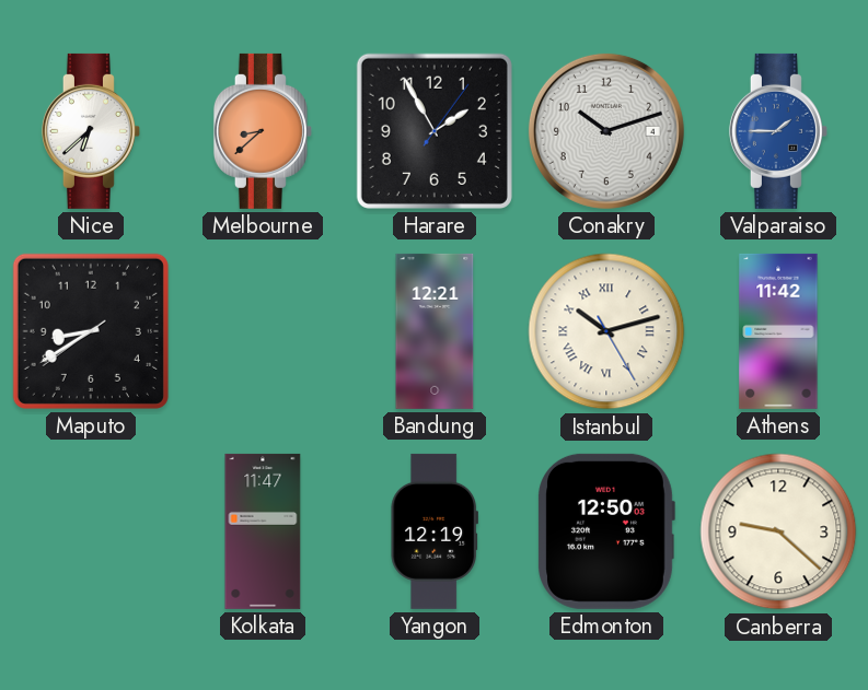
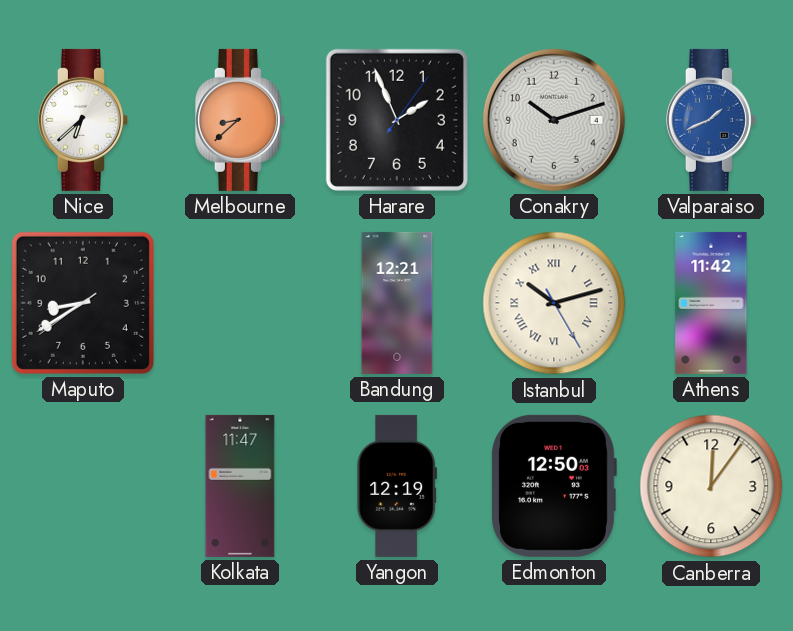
Harare: 1:55 -> 1:56
Valparaiso: 1:45 -> 1:41
Canberra: 9:22 -> 12:06
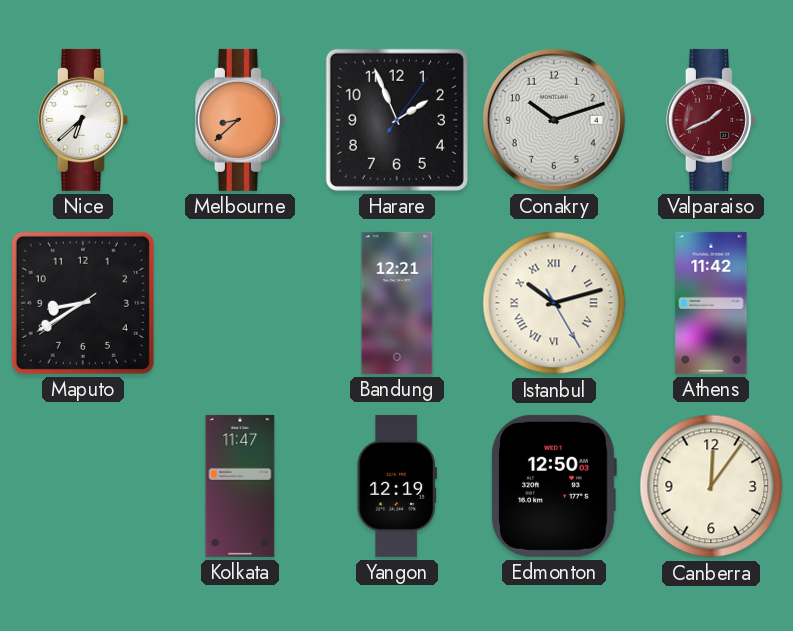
Valparaiso dial: blue -> burgundy
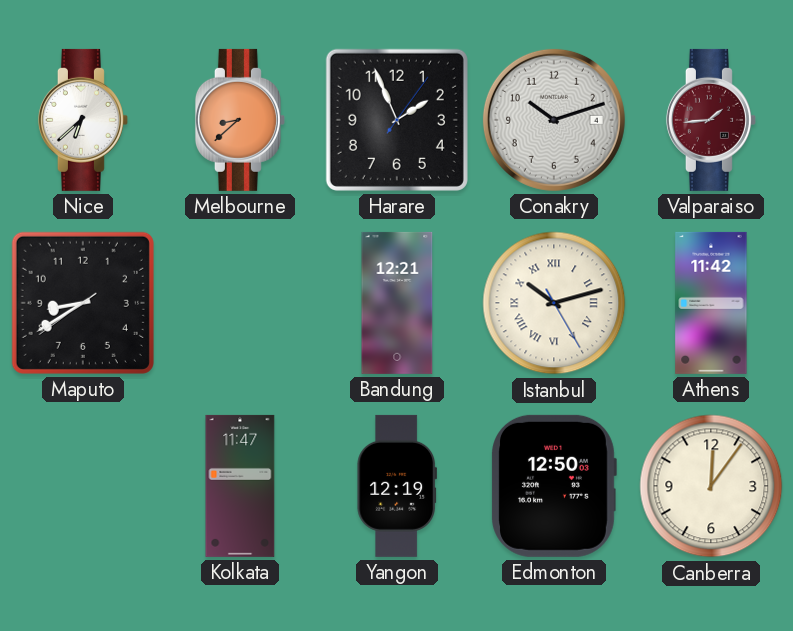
Valparaiso: 1:41 -> 1:44
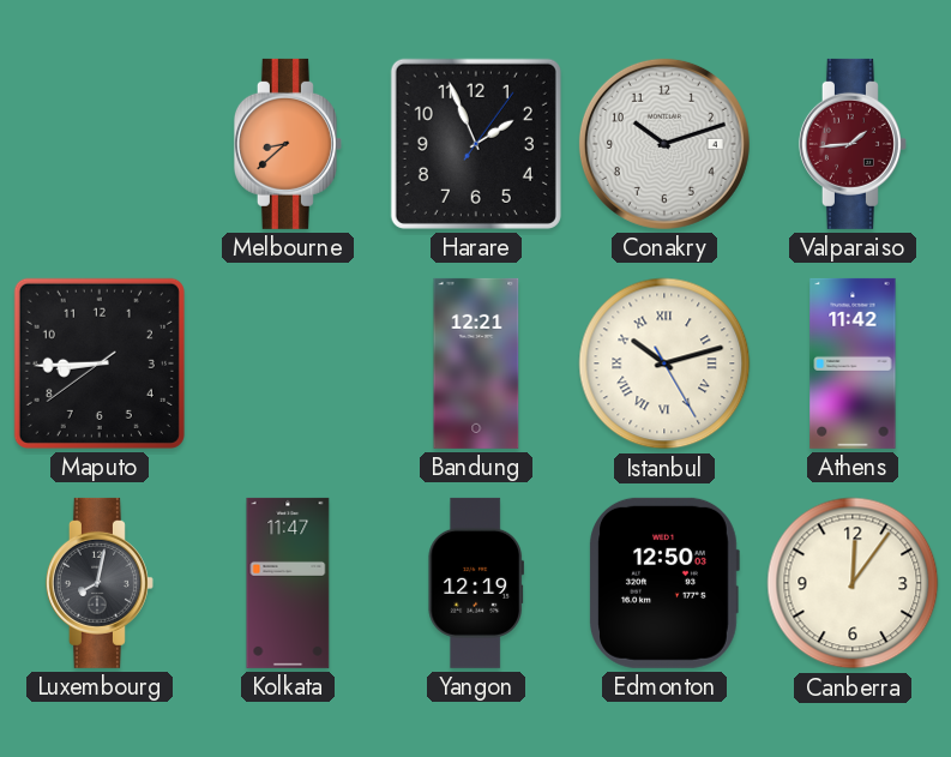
Nice: 6:38 -> none
Maputo: 8:39 -> 8:44
Luxembourg: none -> 8:02
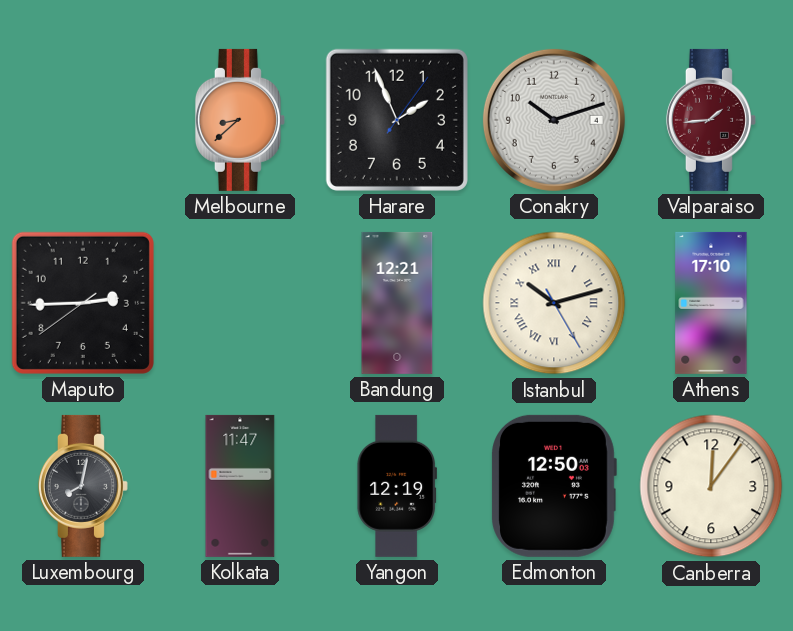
Maputo: 8:44 -> 2:44
Athens: 11:42 -> 17:10
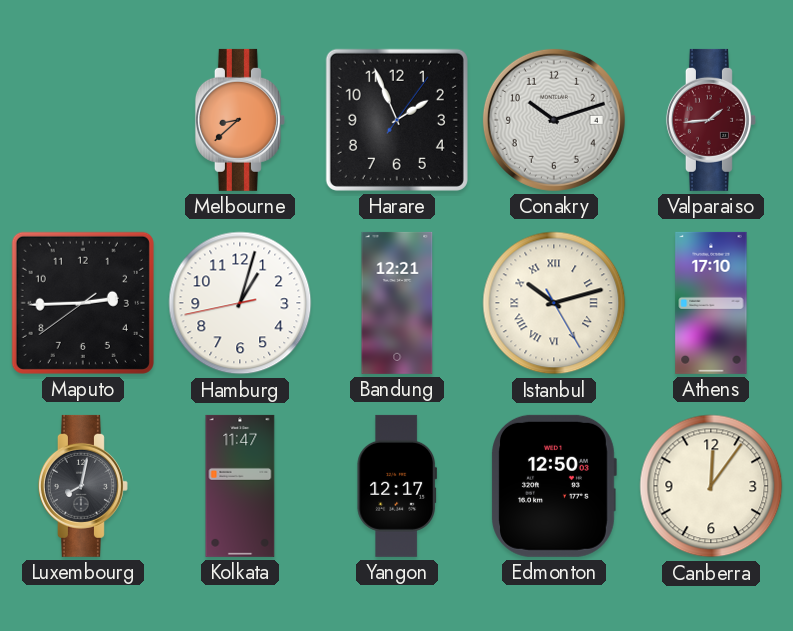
Hamburg: none -> 1:02
Yangon: 12:19 -> 12:17
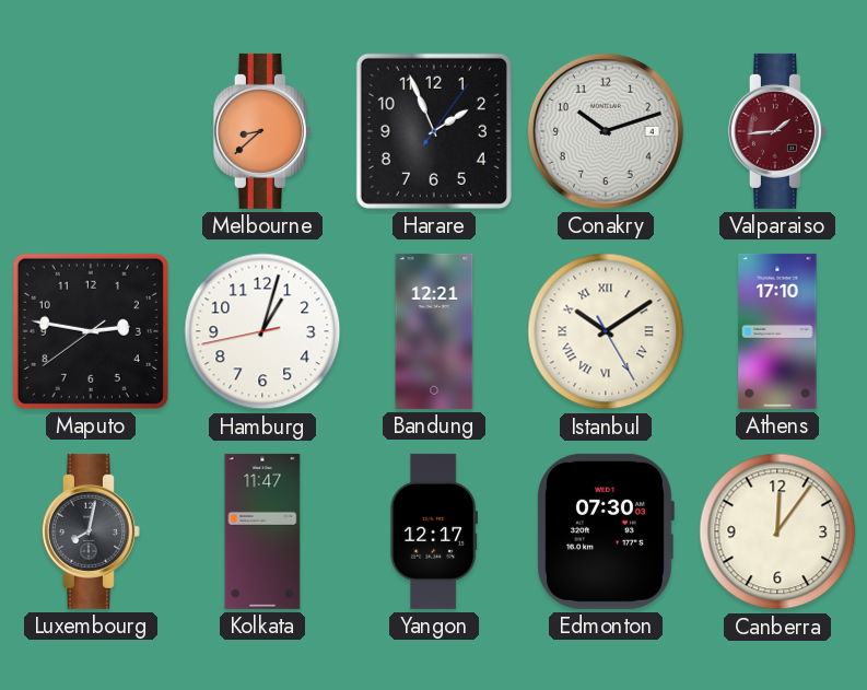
Maputo: 2:44 -> 2:46
Istanbul: 10:12 -> 10:09
Edmonton: 12:50 -> 07:30
